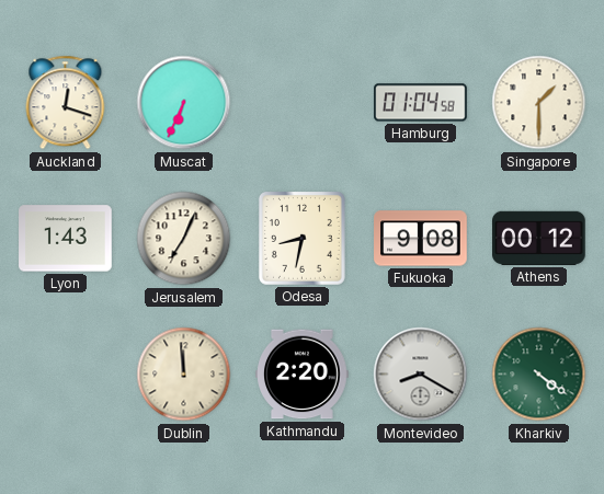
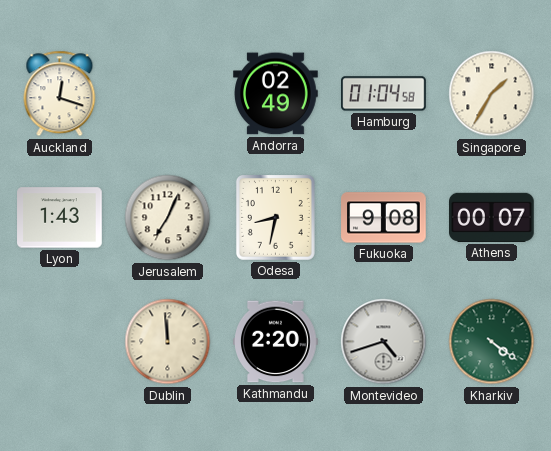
Muscat: 6:34 -> none
Andorra: none -> 02:49
Singapore: 1:30 -> 1:35
Athens: 00:12 -> 00:07
Montevideo: 8:20 -> 4:42
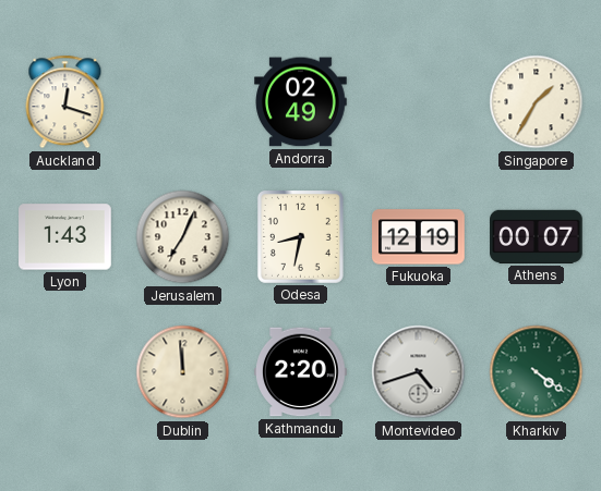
Hamburg: 01:04 -> none
Fukuoka: 9:08 -> 12:19
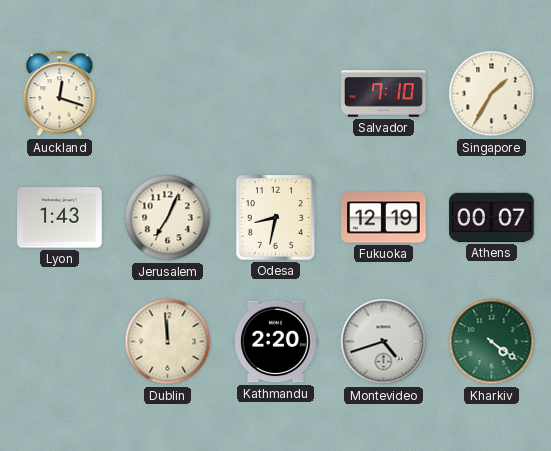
Andorra: 02:49 -> none
Salvador: none -> 7:10
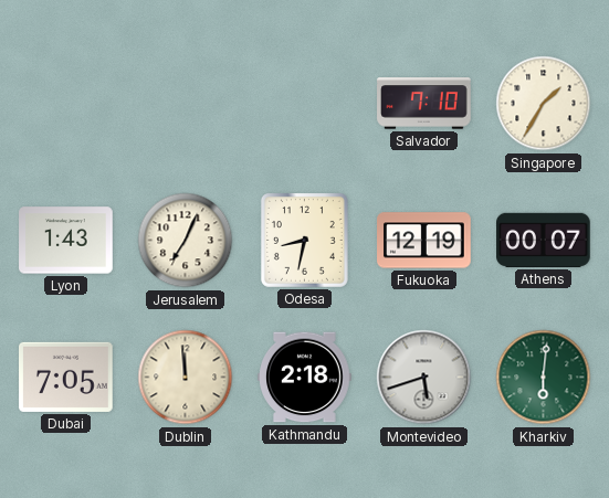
Auckland: 12:18 -> none
Dubai: none -> 7:05
Kathmandu: 2:20 -> 2:18
Montevideo: 4:42 -> 5:42
Kharkiv: 4:21 -> 6:01
